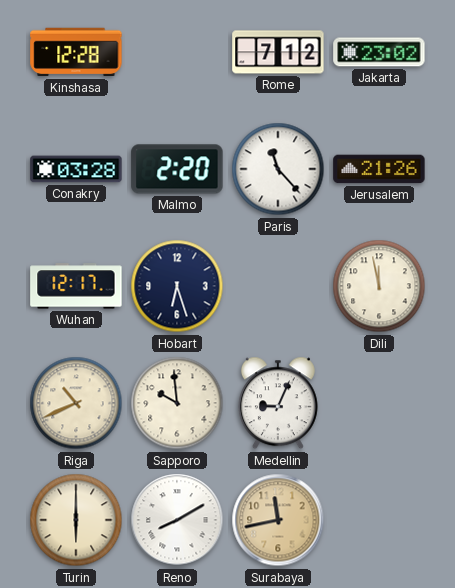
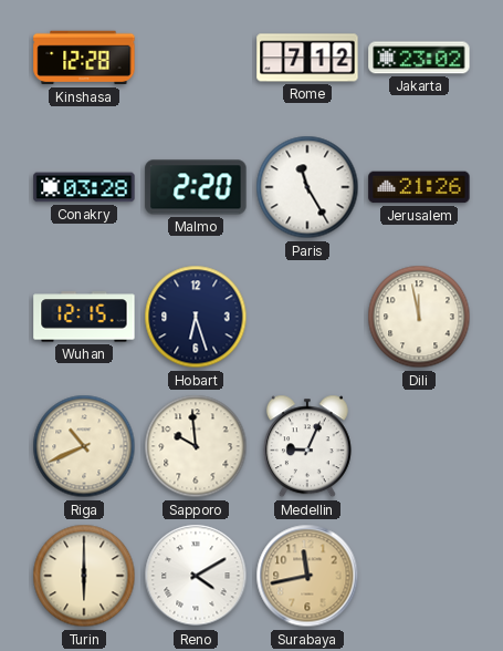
Paris: 11:23 -> 11:25
Wuhan: 12:17 -> 12:15
Reno: 8:10 -> 4:10
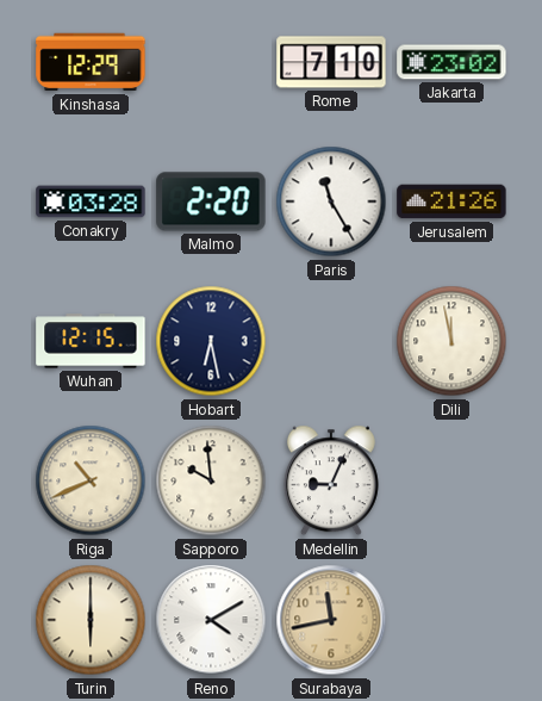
Kinshasa: 12:28 -> 12:29
Rome: 7:12 -> 7:10
Hobart: 6:27 -> 6:28
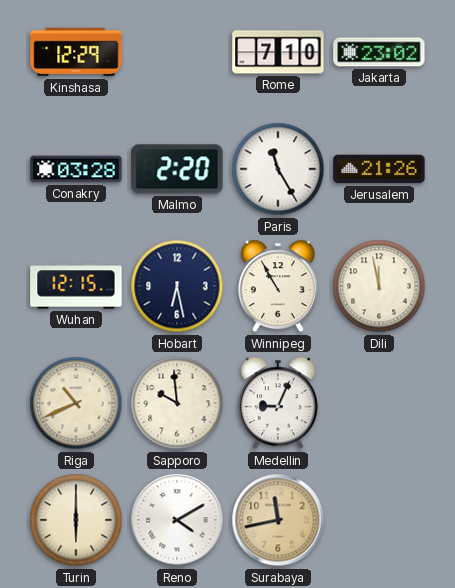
Winnipeg: none -> 10:55
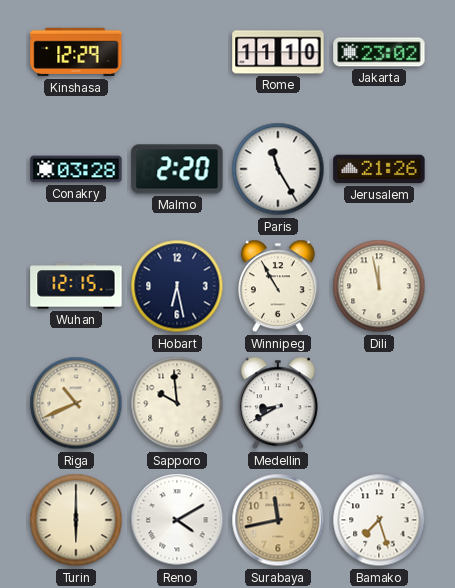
Rome: 7:10 -> 11:10
Medellin: 9:04 -> 8:40
Bamako: none -> 7:27
